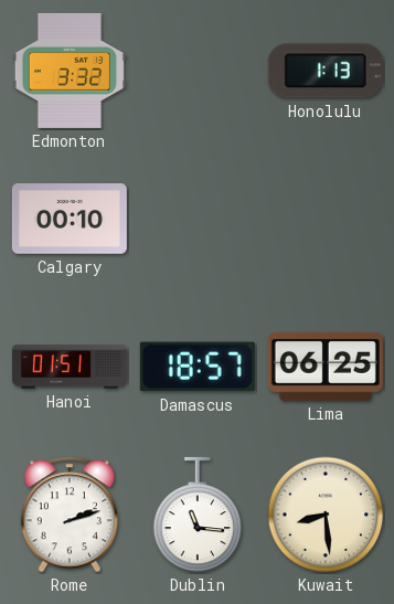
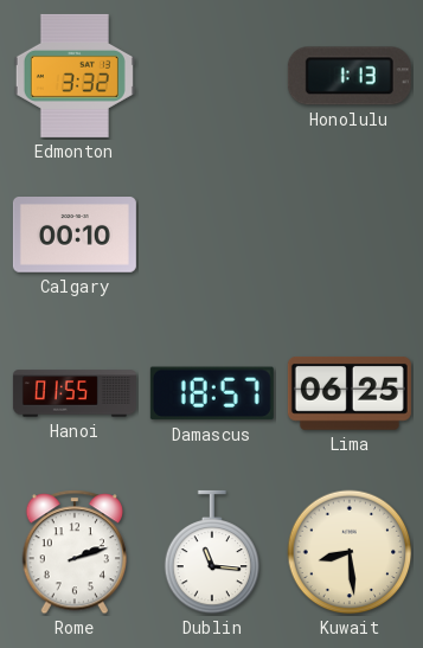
Hanoi: 01:51 -> 01:55
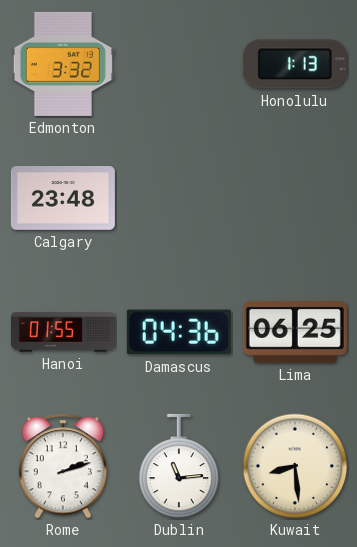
Calgary: 00:10 -> 23:48
Damascus: 18:57 -> 04:36
Dublin: 11:16 -> 11:14
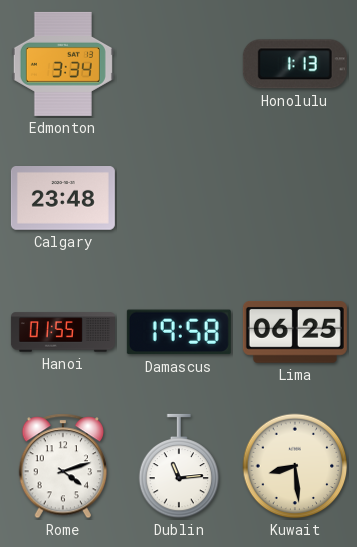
Edmonton: 3:32 -> 3:34
Damascus: 04:36 -> 19:58
Rome: 2:12 -> 4:12
